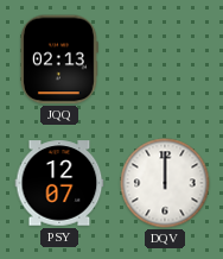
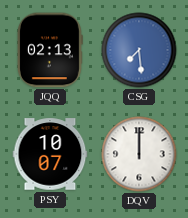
CSG: none -> 7:29
PSY: 12:07 -> 10:07
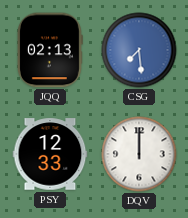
PSY: 10:07 -> 12:33
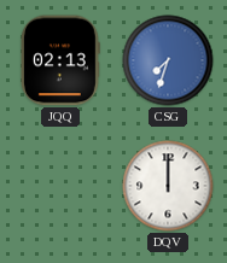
CSG: 7:29 -> 7:33
PSY: 12:33 -> none
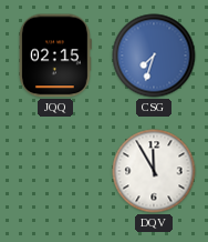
JQQ: 02:13 -> 02:15
DQV: 12:00 -> 11:55
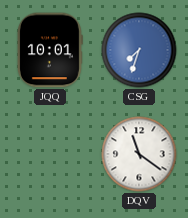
JQQ: 02:15 -> 10:01
DQV: 11:55 -> 11:21
